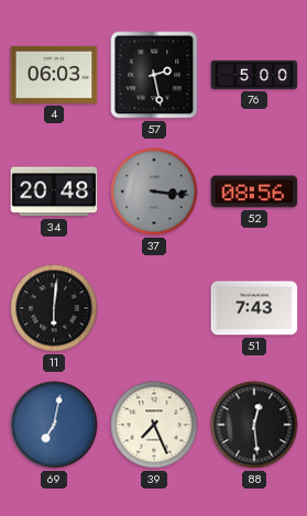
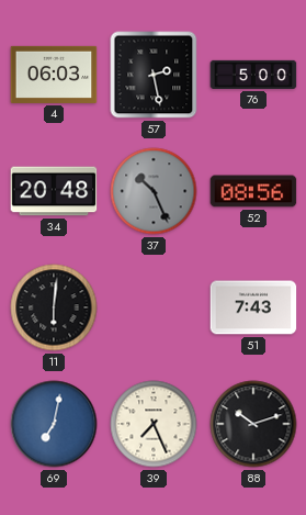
37: 3:16 -> 10:26
88: 12:29 -> 10:12
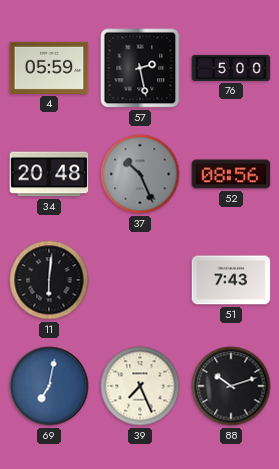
4: 06:03 -> 05:59
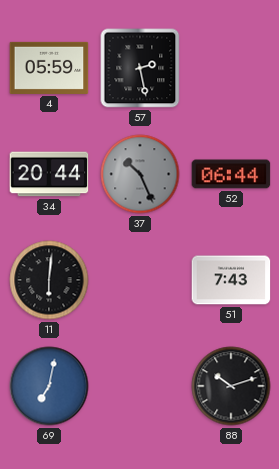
76: 5:00 -> none
34: 20:48 -> 20:44
52: 08:56 -> 06:44
39: 7:26 -> none
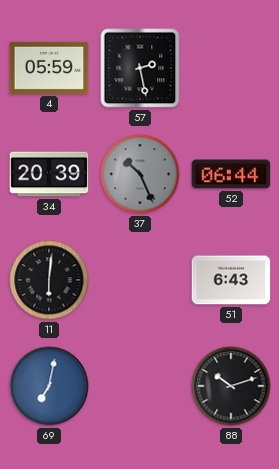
34: 20:44 -> 20:39
51: 7:43 -> 6:43
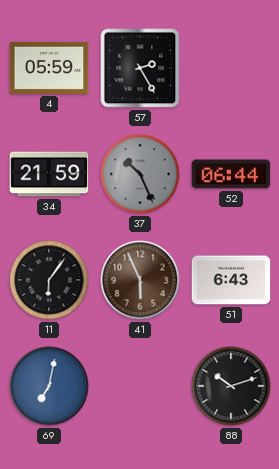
57: 2:28 -> 2:25
34: 20:39 -> 21:59
11: 6:01 -> 6:06
41: none -> 5:56
